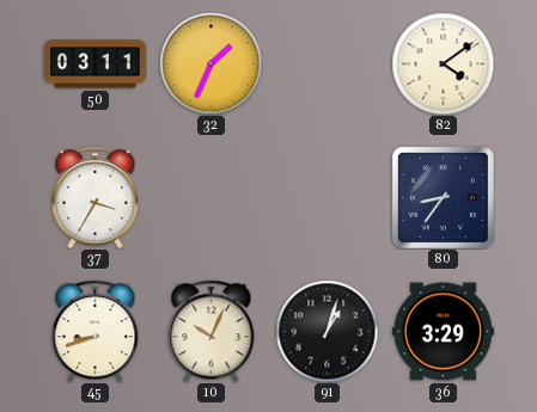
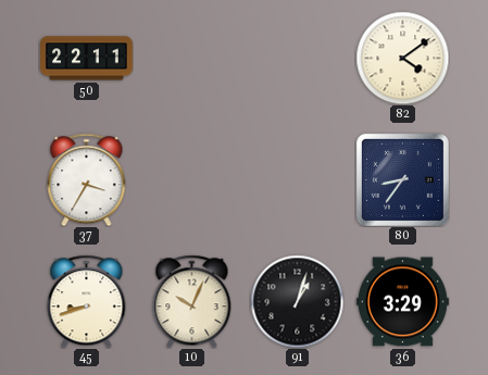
50: 03:11 -> 22:11
32: 1:34 -> none
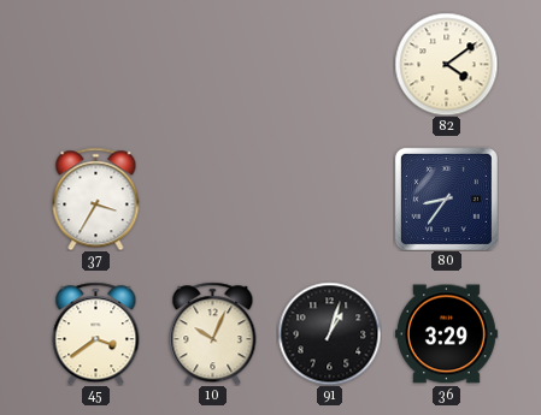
50: 22:11 -> none
45: 8:42 -> 3:39
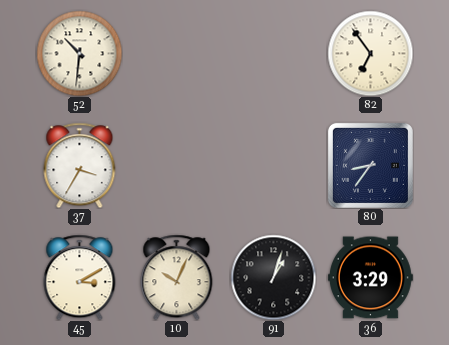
52: none -> 10:31
82: 4:09 -> 6:54
45: 3:39 -> 3:10
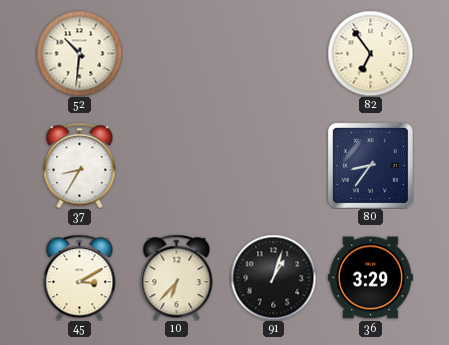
37: 3:35 -> 8:35
10: 10:04 -> 6:37
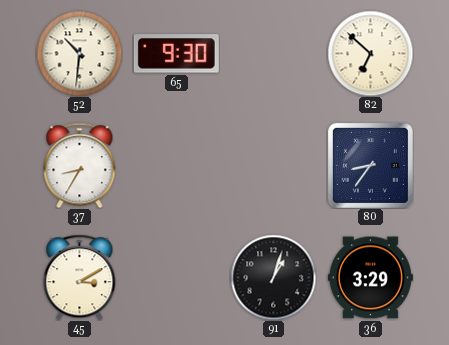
65: none -> 9:30
82: 6:54 -> 6:52
10: 6:37 -> none
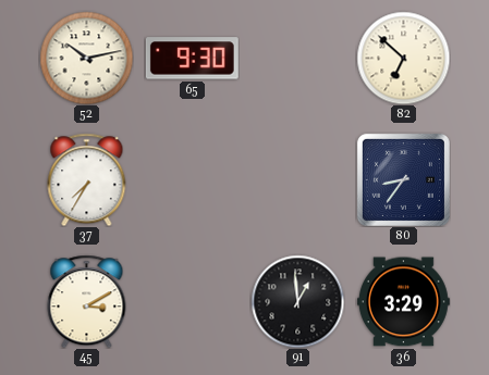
52: 10:31 -> 10:13
37: 8:35 -> 7:35
91: 1:03 -> 12:59
